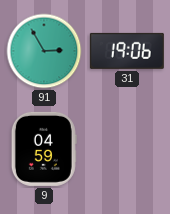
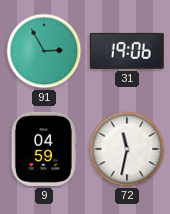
72: none -> 11:32
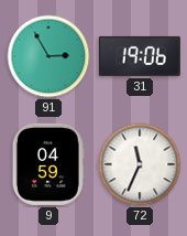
72: 11:32 -> 11:34
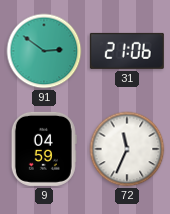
91: 2:55 -> 2:51
31: 19:06 -> 21:06
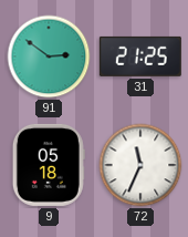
31: 21:06 -> 21:25
9: 04:59 -> 05:18
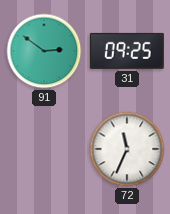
31: 21:25 -> 09:25
9: 05:18 -> none
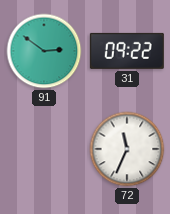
31: 09:25 -> 09:22
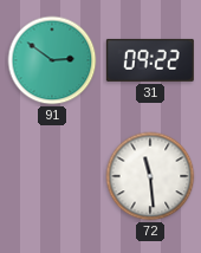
72: 11:34 -> 11:29
